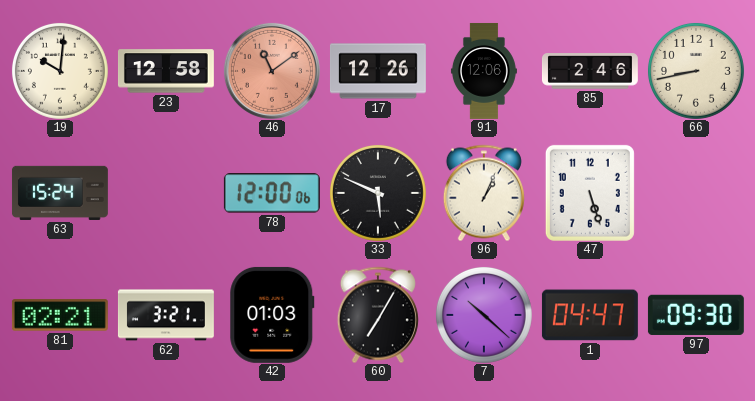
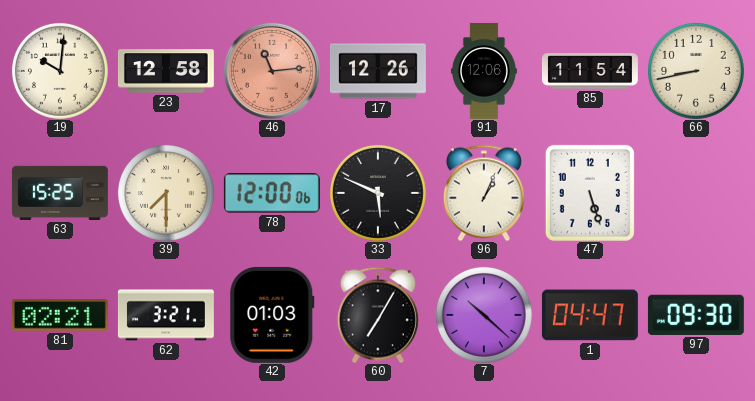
46: 11:09 -> 11:14
85: 2:46 -> 11:54
63: 15:24 -> 15:25
39: none -> 7:30
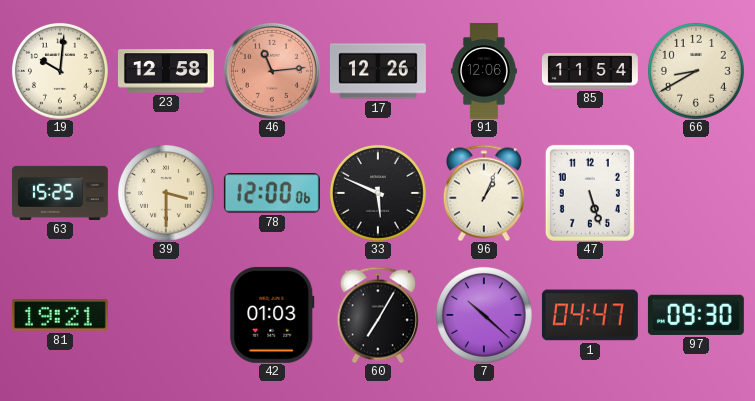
66: 8:43 -> 8:40
39: 7:30 -> 3:30
81: 02:21 -> 19:21
62: 3:21 -> none
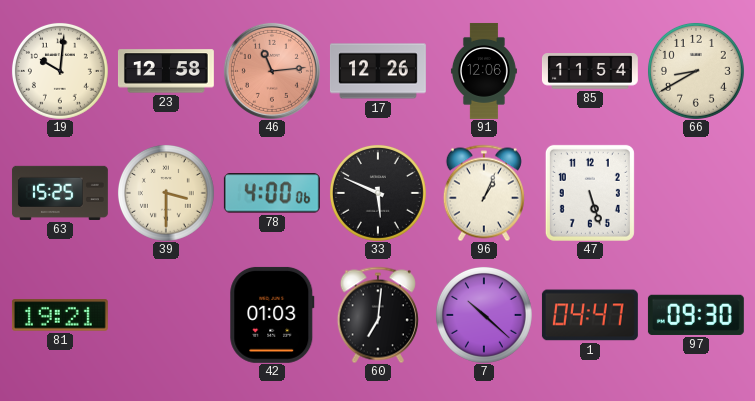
78: 12:00 -> 4:00
60: 7:05 -> 7:01
